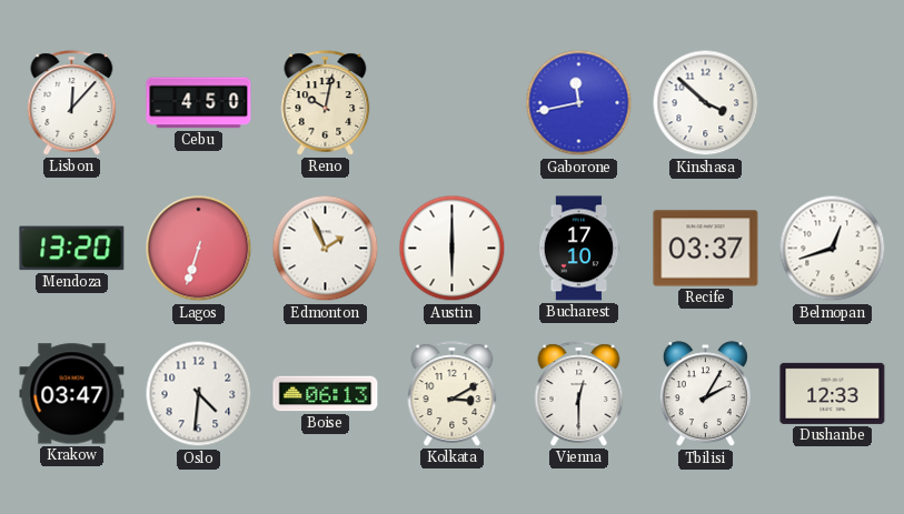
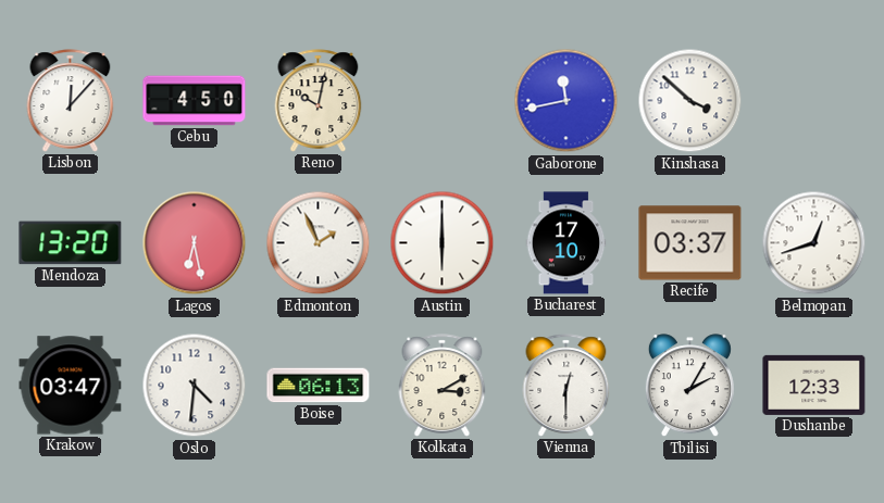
Lagos: 6:33 -> 6:28
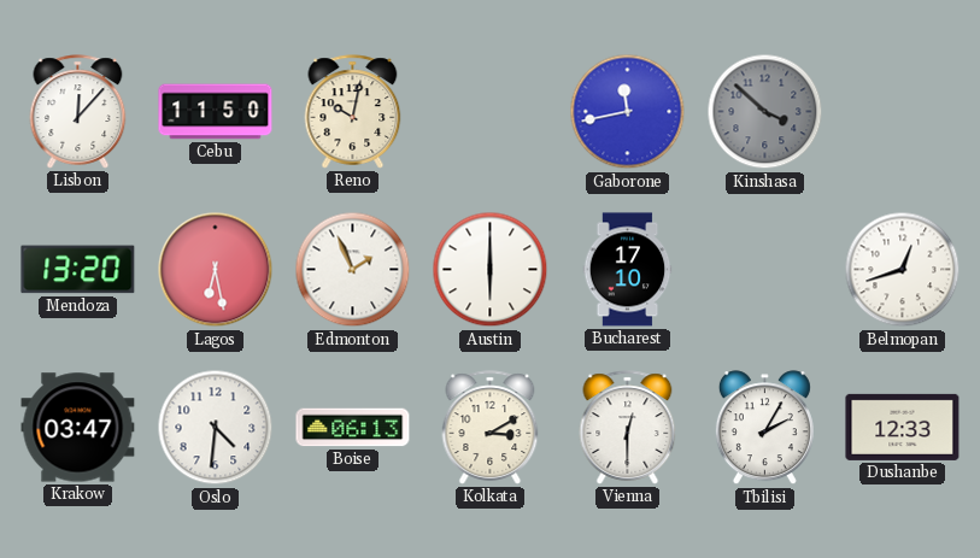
Cebu: 4:50 -> 11:50
Kinshasa dial: white -> grey
Recife: 03:37 -> none
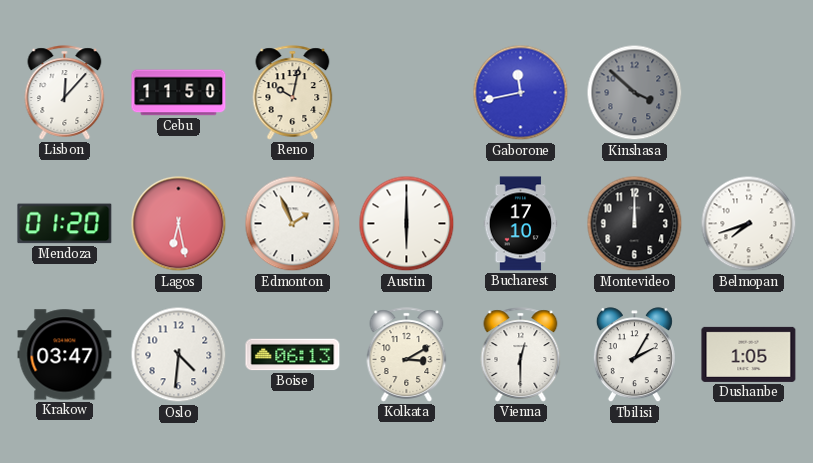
Mendoza: 13:20 -> 01:20
Montevideo: none -> 12:00
Belmopan: 12:42 -> 7:42
Dushanbe: 12:33 -> 1:05
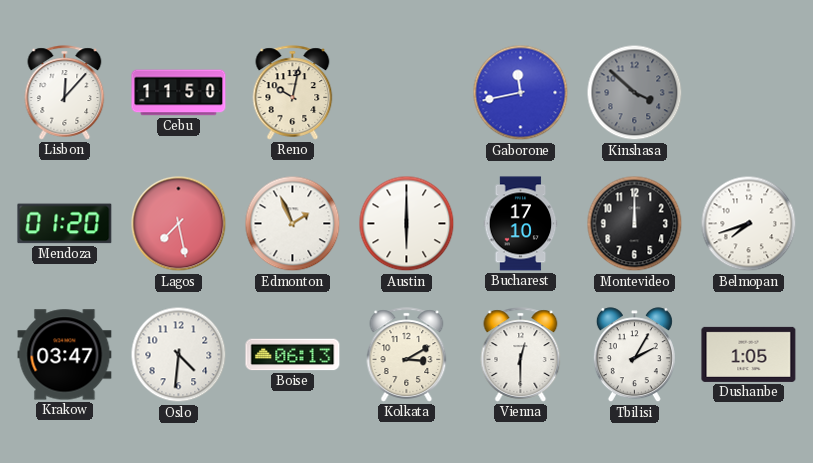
Lagos: 6:28 -> 7:28
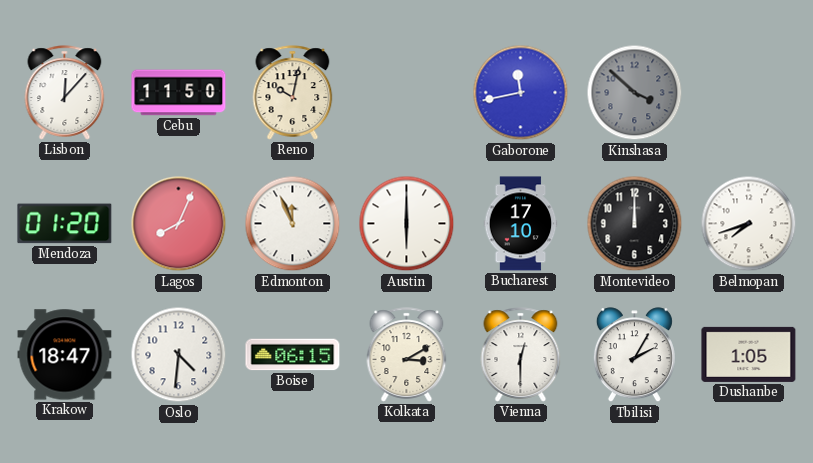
Lagos: 7:28 -> 8:04
Edmonton: 1:56 -> 11:56
Krakow: 03:47 -> 18:47
Boise: 06:13 -> 06:15
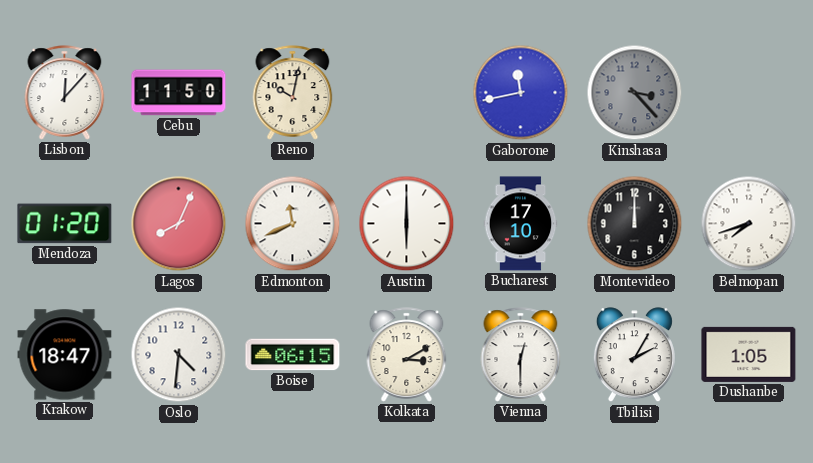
Kinshasa: 3:52 -> 3:23
Edmonton: 11:56 -> 11:41
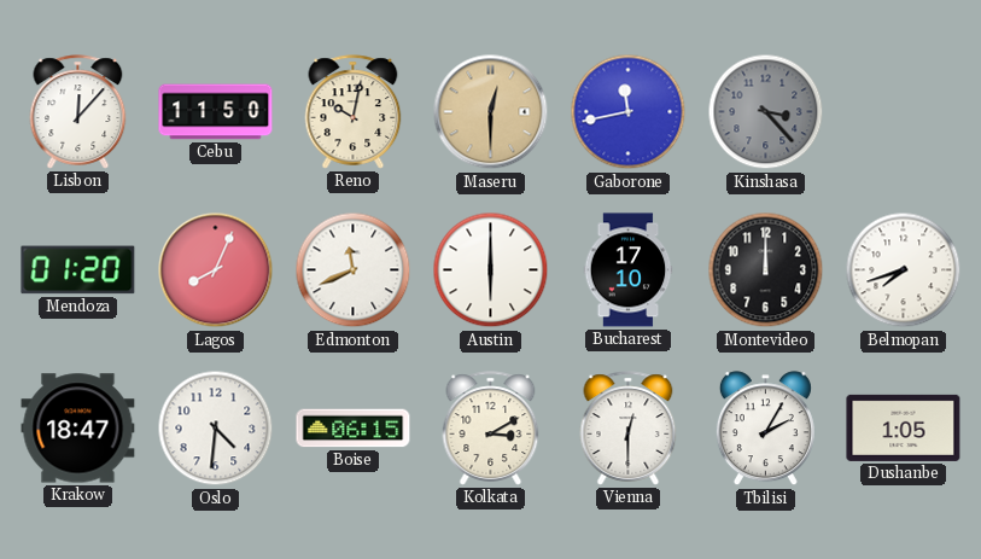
Maseru: none -> 12:30
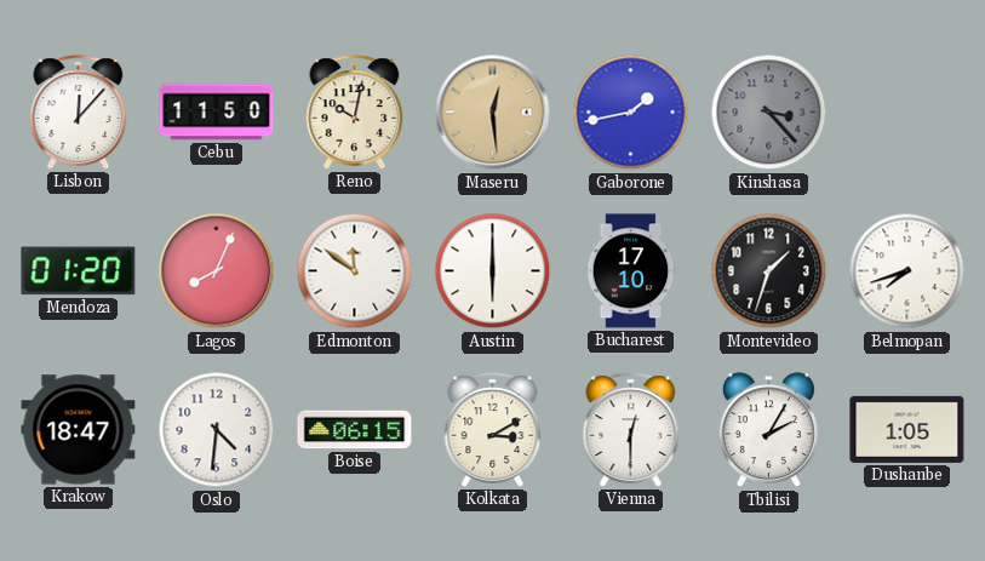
Maseru: 12:30 -> 12:29
Gaborone: 11:43 -> 1:43
Edmonton: 11:41 -> 11:51
Montevideo: 12:00 -> 1:33
